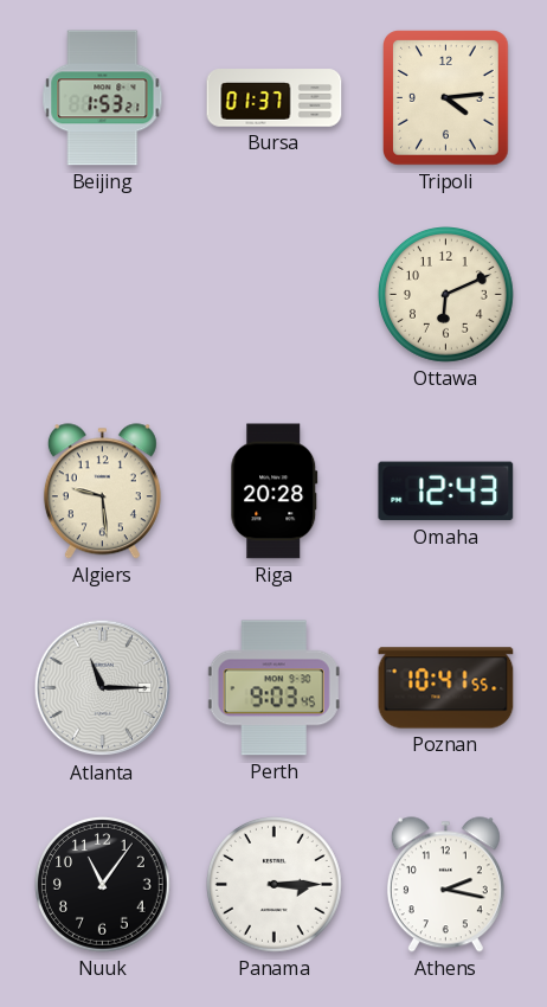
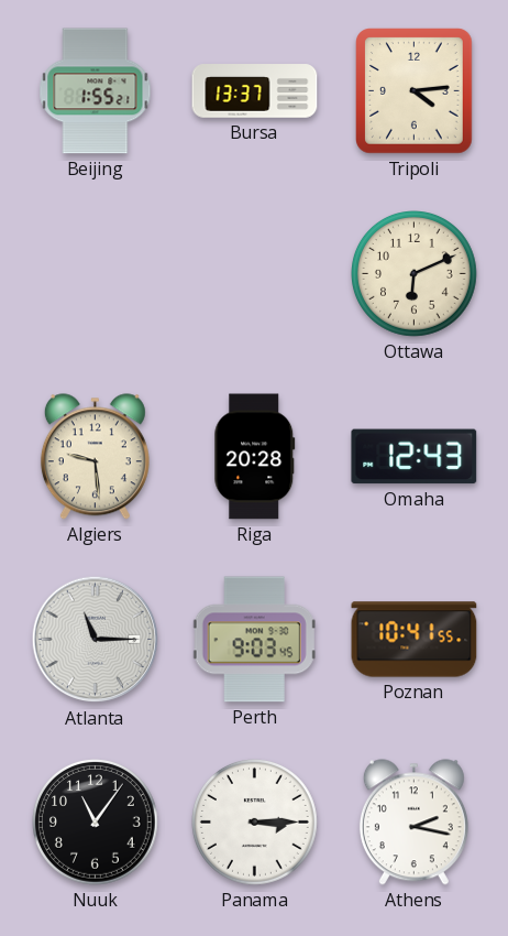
Beijing: 1:53 -> 1:55
Bursa: 01:37 -> 13:37
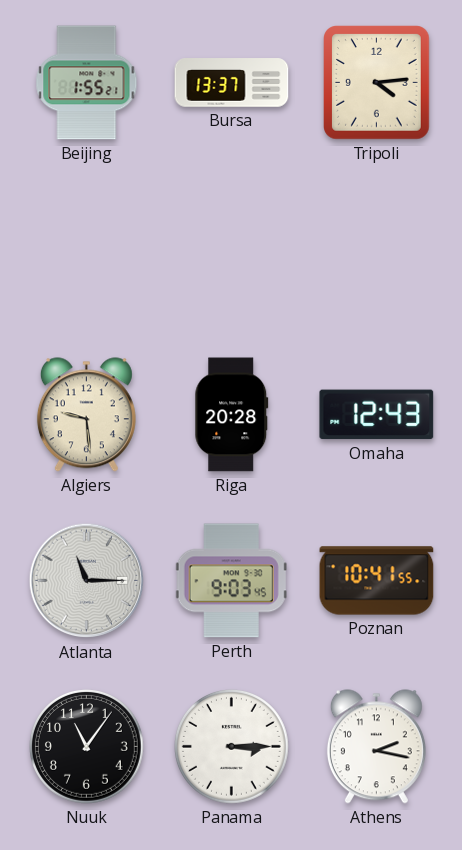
Ottawa: 6:11 -> none
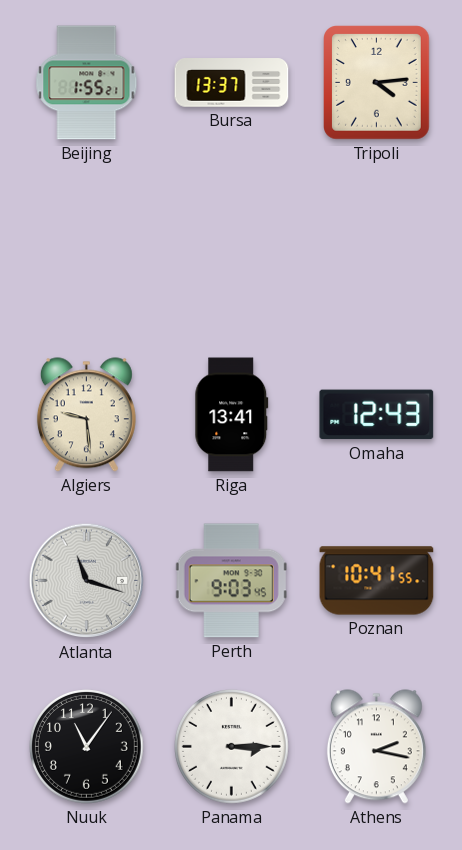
Riga: 20:28 -> 13:41
Atlanta: 11:15 -> 11:18
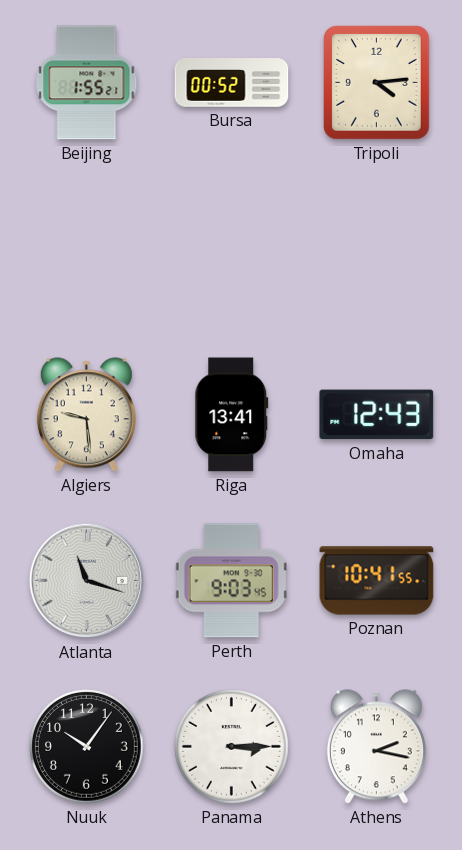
Bursa: 13:37 -> 00:52
Nuuk: 11:06 -> 10:06
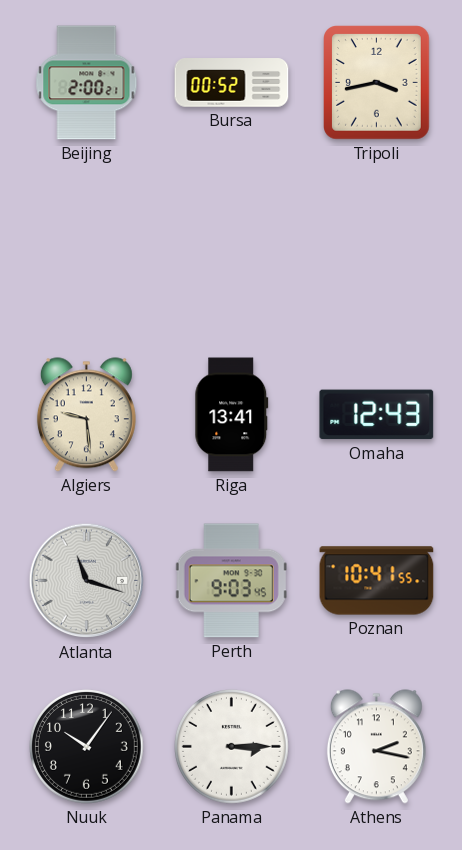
Beijing: 1:55 -> 2:00
Tripoli: 4:14 -> 3:43
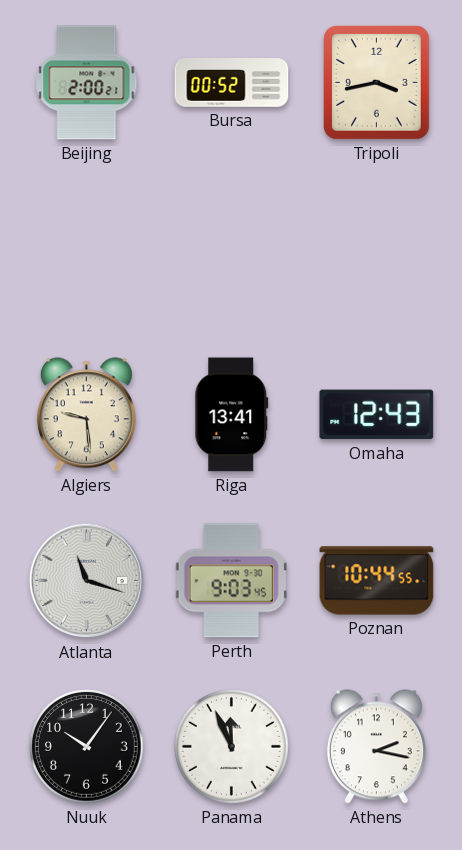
Poznan: 10:41 -> 10:44
Panama: 3:15 -> 11:56
